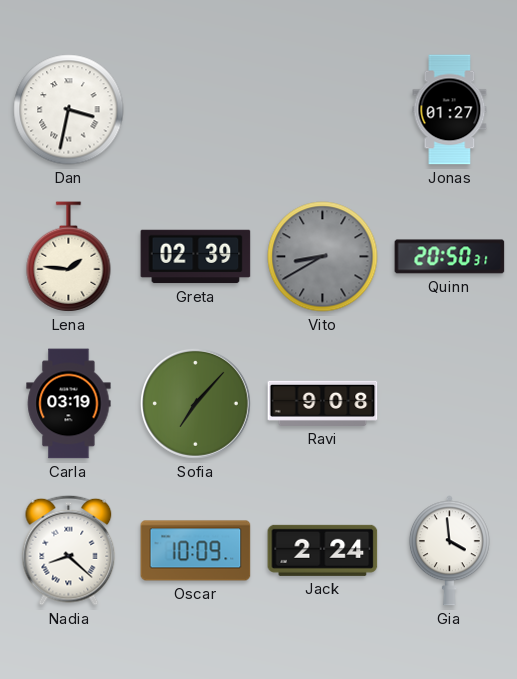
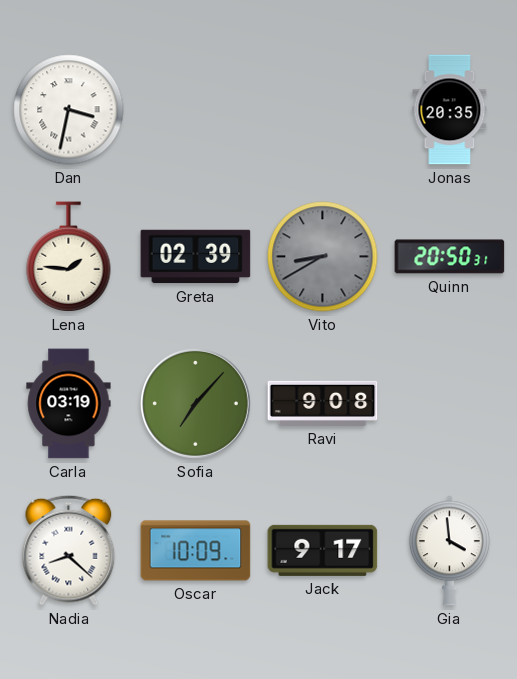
Jonas: 01:27 -> 20:35
Jack: 2:24 -> 9:17
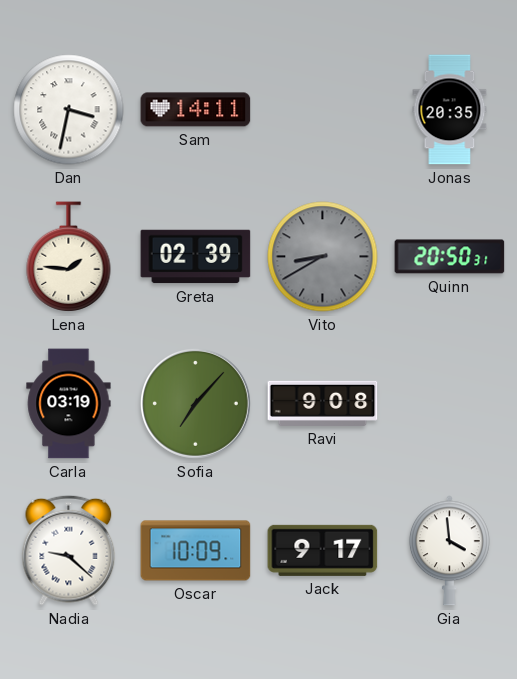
Sam: none -> 14:11
Nadia: 8:22 -> 9:22
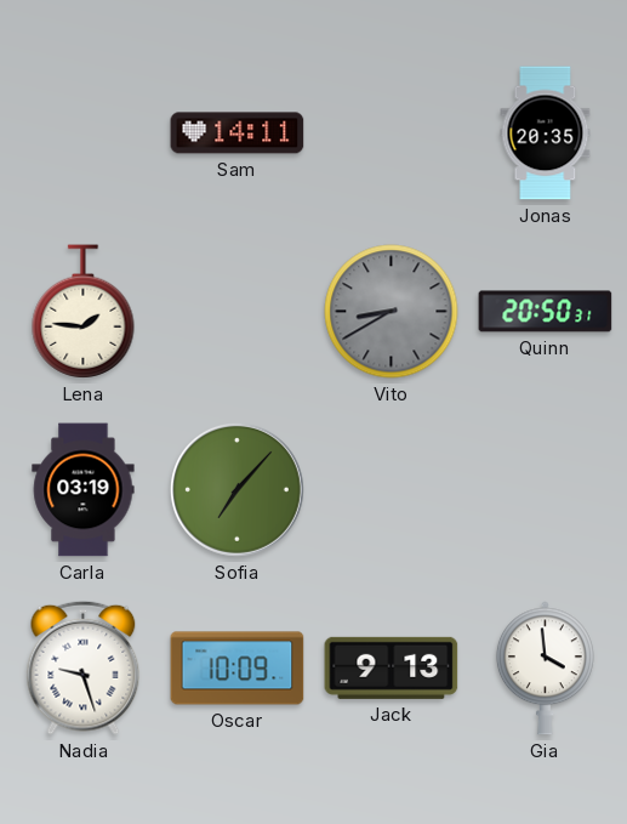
Dan: 3:32 -> none
Greta: 02:39 -> none
Ravi: 9:08 -> none
Nadia: 9:22 -> 9:27
Jack: 9:17 -> 9:13
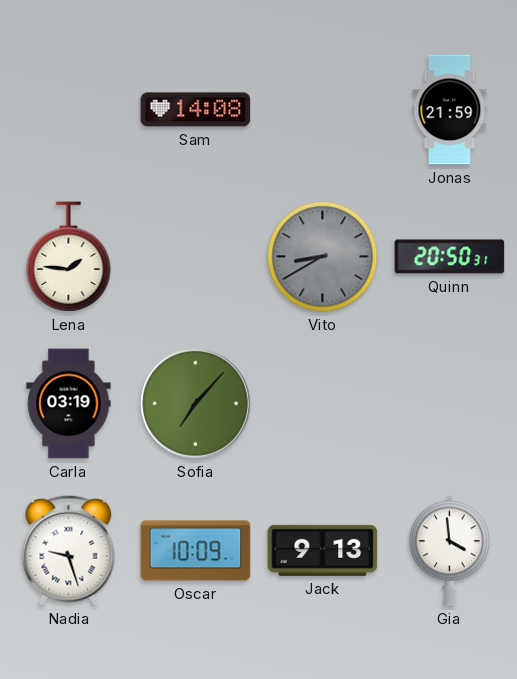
Sam: 14:11 -> 14:08
Jonas: 20:35 -> 21:59
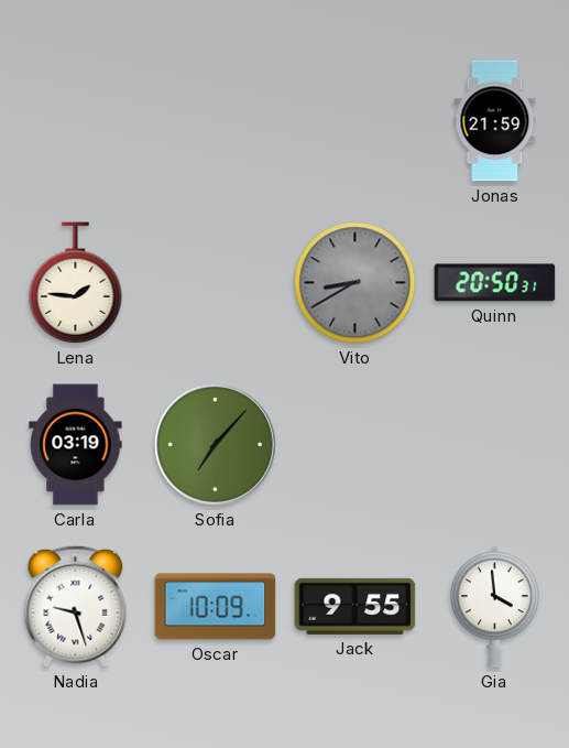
Sam: 14:08 -> none
Jack: 9:13 -> 9:55
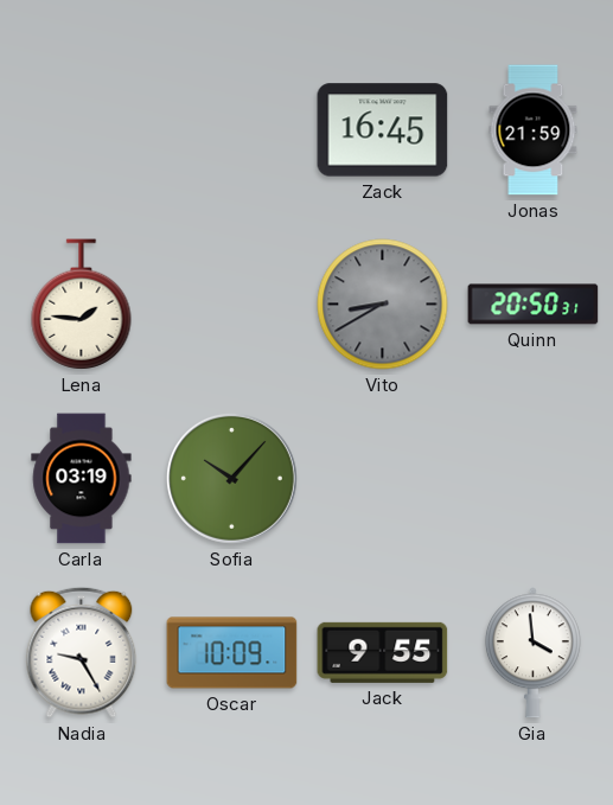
Zack: none -> 16:45
Sofia: 7:07 -> 10:07
Nadia: 9:27 -> 9:25
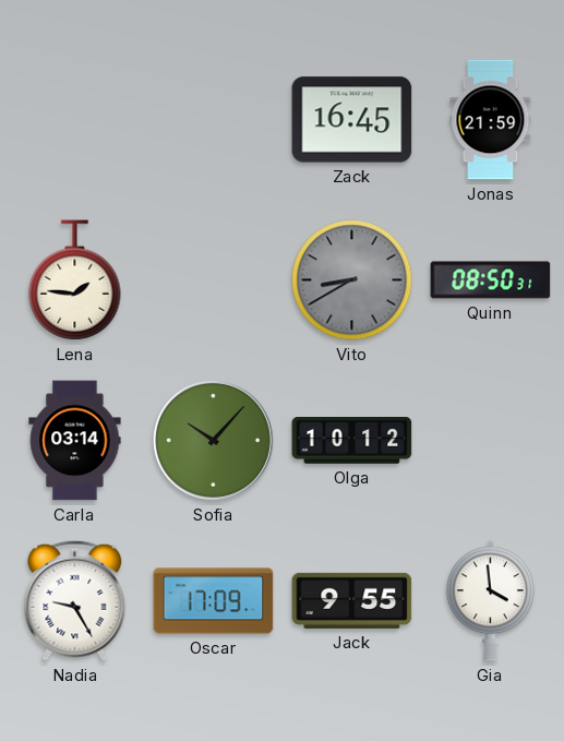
Quinn: 20:50 -> 08:50
Carla: 03:19 -> 03:14
Olga: none -> 10:12
Oscar: 10:09 -> 17:09
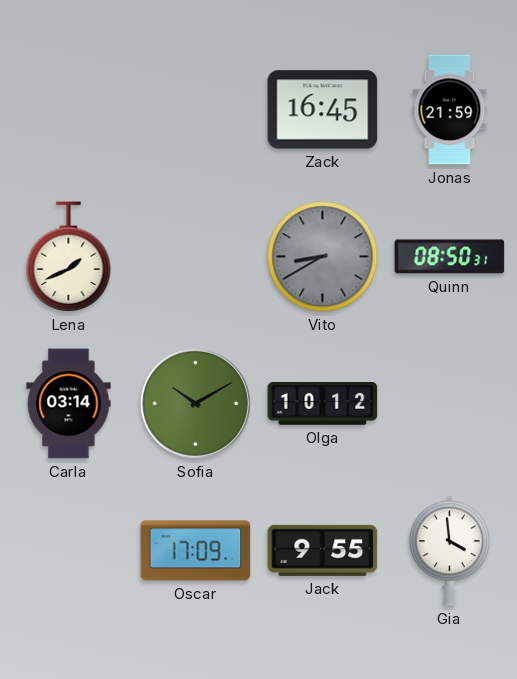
Lena: 1:46 -> 1:41
Sofia: 10:07 -> 10:10
Nadia: 9:25 -> none
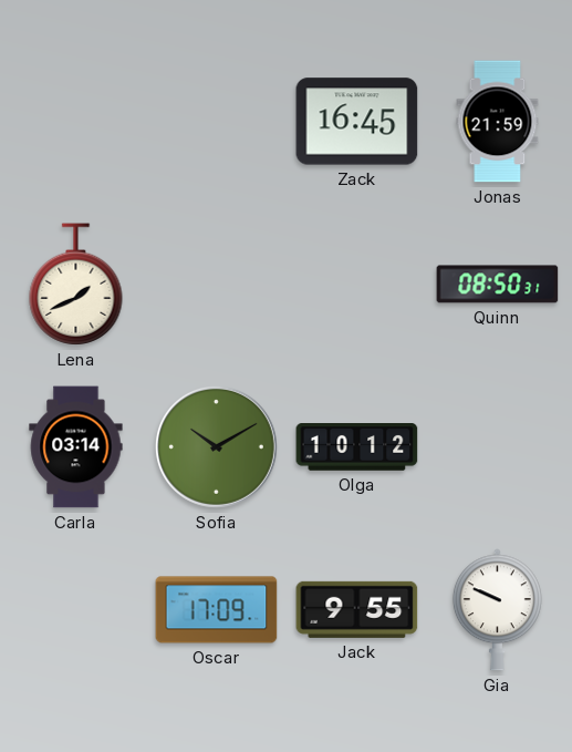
Vito: 8:40 -> none
Gia: 3:59 -> 9:49
